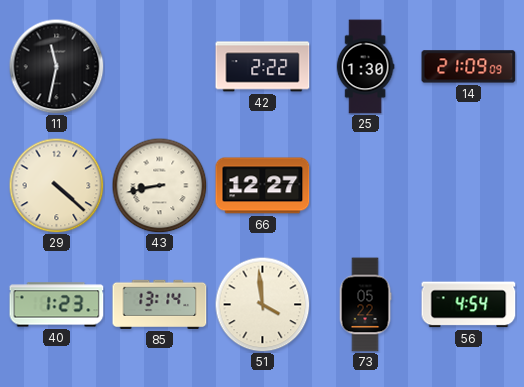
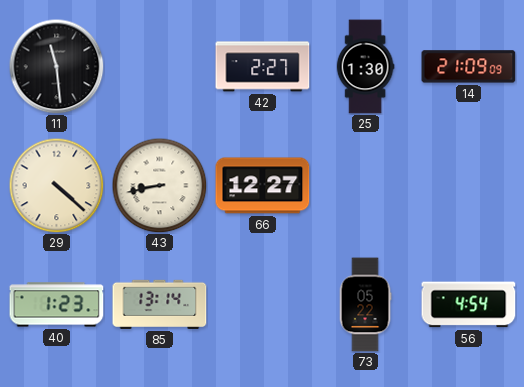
11: 11:32 -> 11:29
42: 2:22 -> 2:27
51: 3:59 -> none
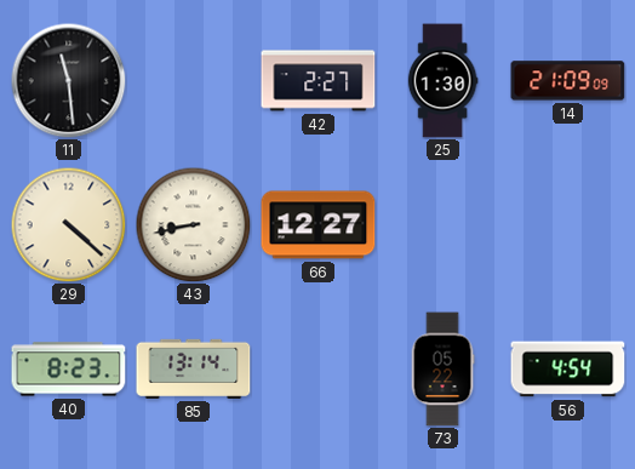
40: 1:23 -> 8:23
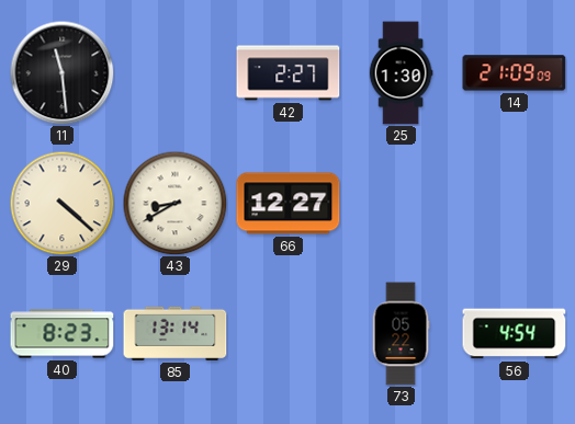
43: 8:43 -> 8:40
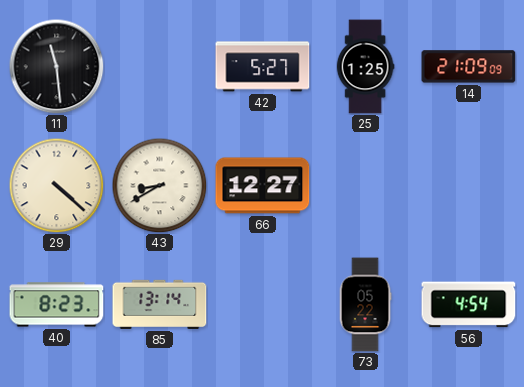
42: 2:27 -> 5:27
25: 1:30 -> 1:25
